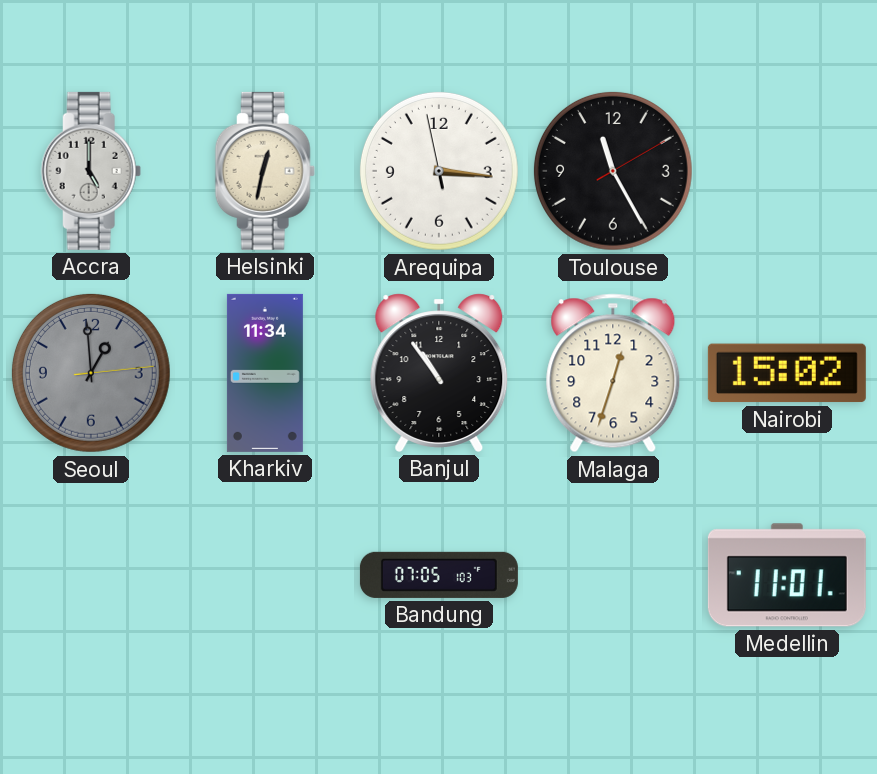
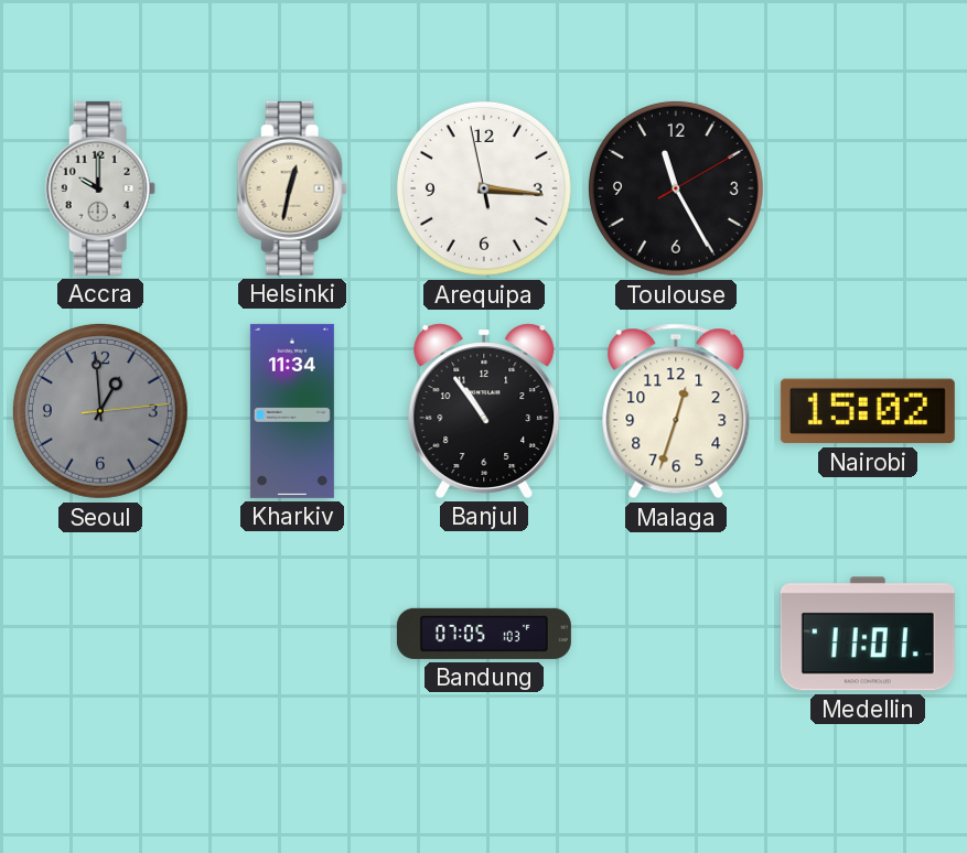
Accra: 5:00 -> 10:00
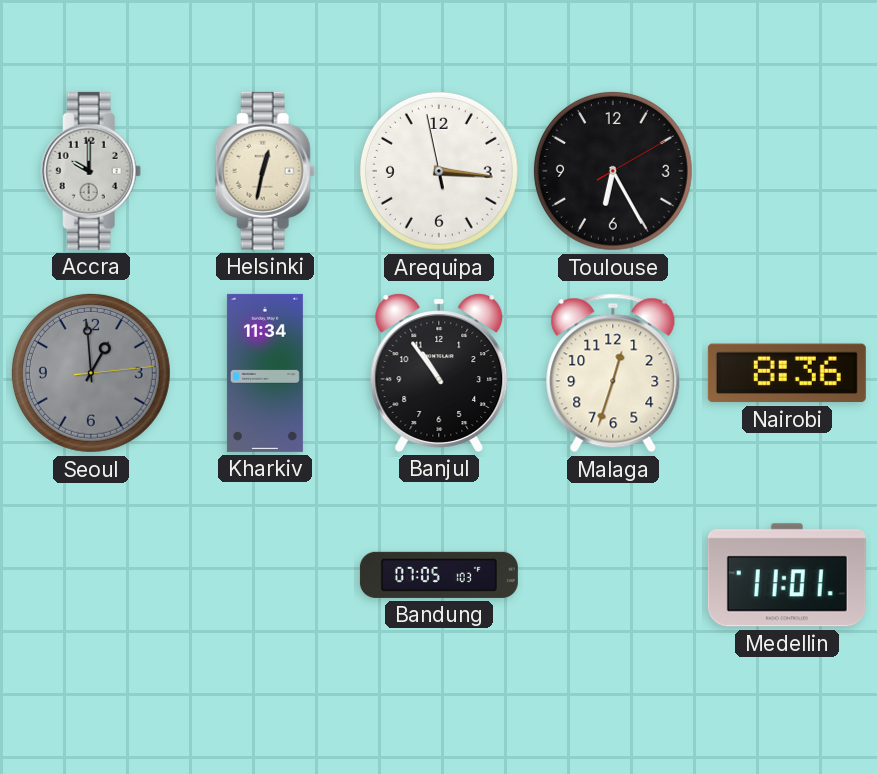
Toulouse: 11:25 -> 6:25
Nairobi: 15:02 -> 8:36
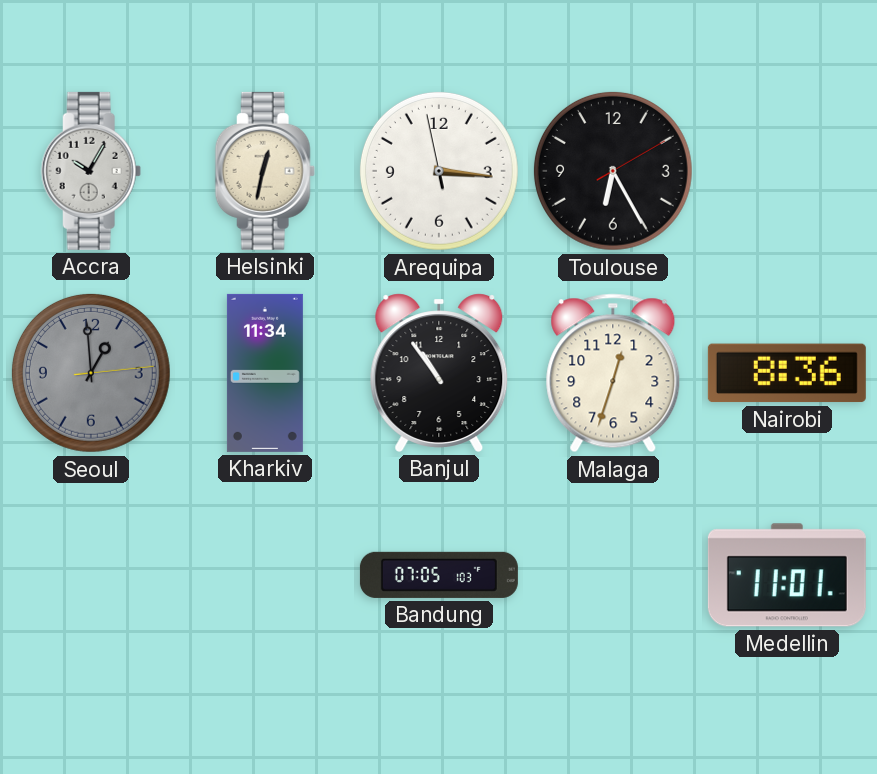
Accra: 10:00 -> 10:05
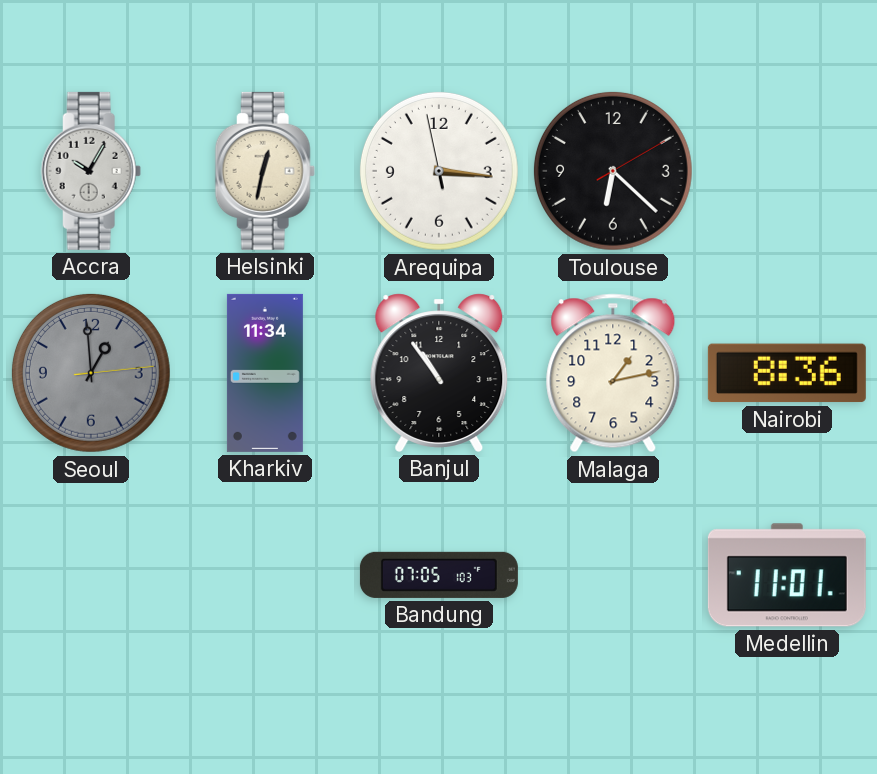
Toulouse: 6:25 -> 6:22
Malaga: 12:33 -> 1:13
